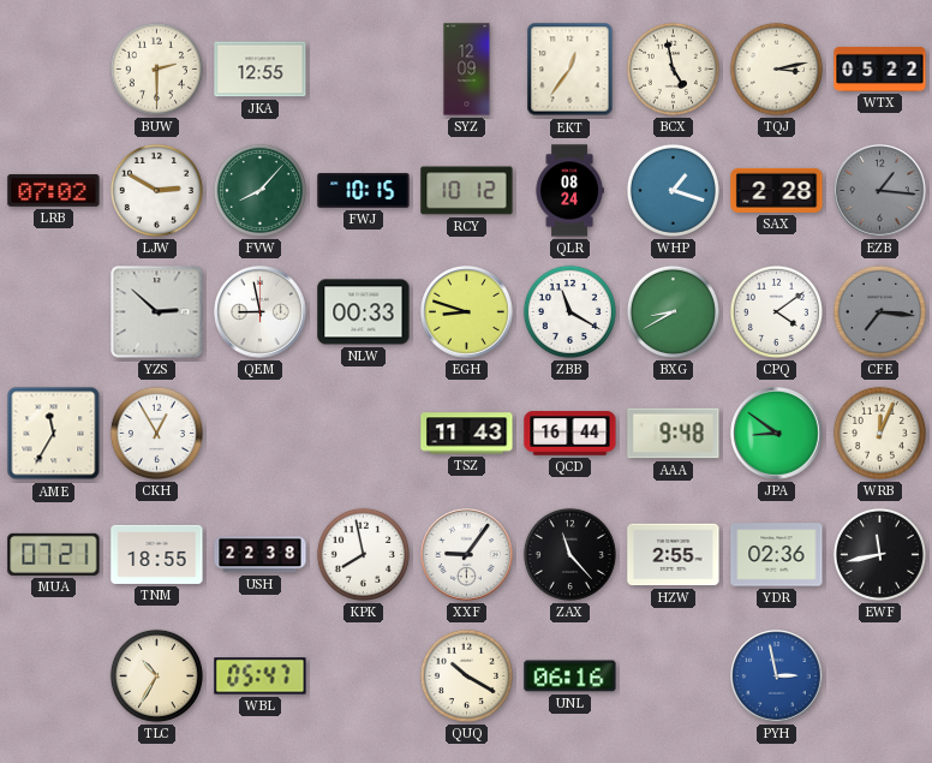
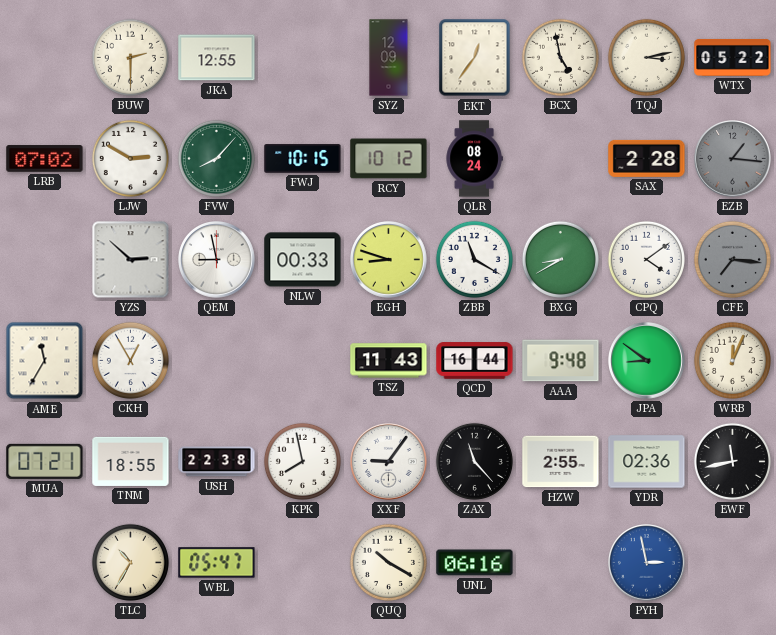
WHP: 1:18 -> none
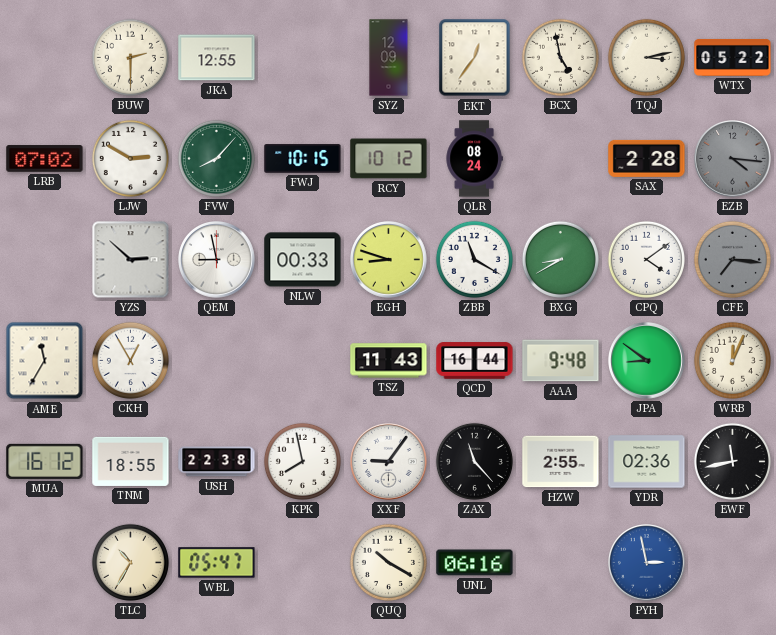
EZB: 1:16 -> 4:16
MUA: 07:21 -> 16:12
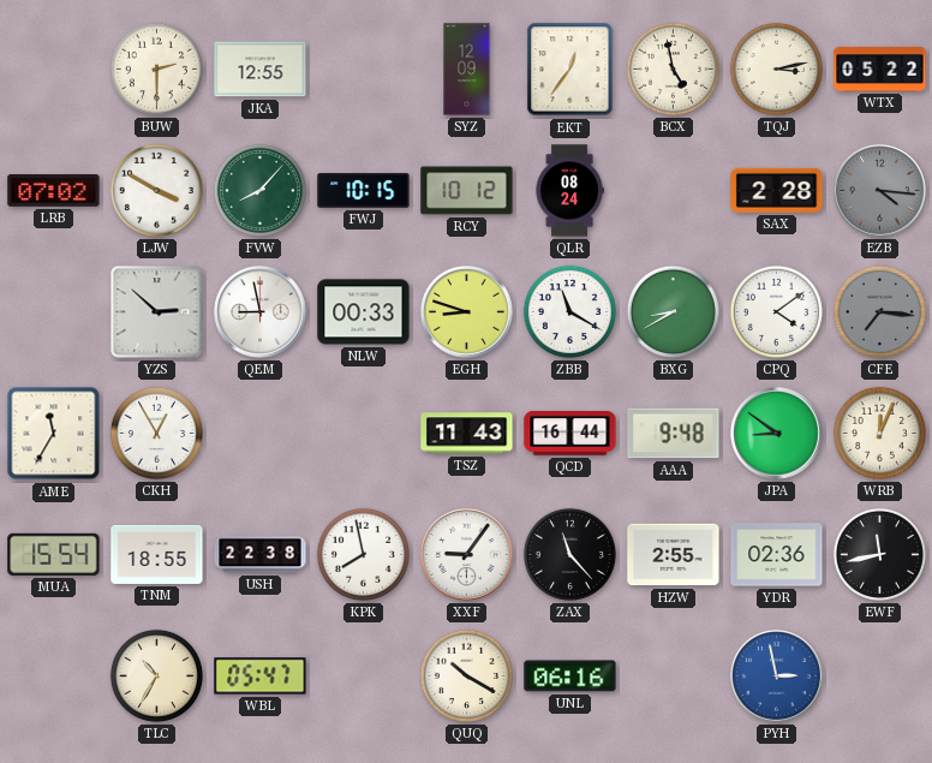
LJW: 2:50 -> 3:50
MUA: 16:12 -> 15:54
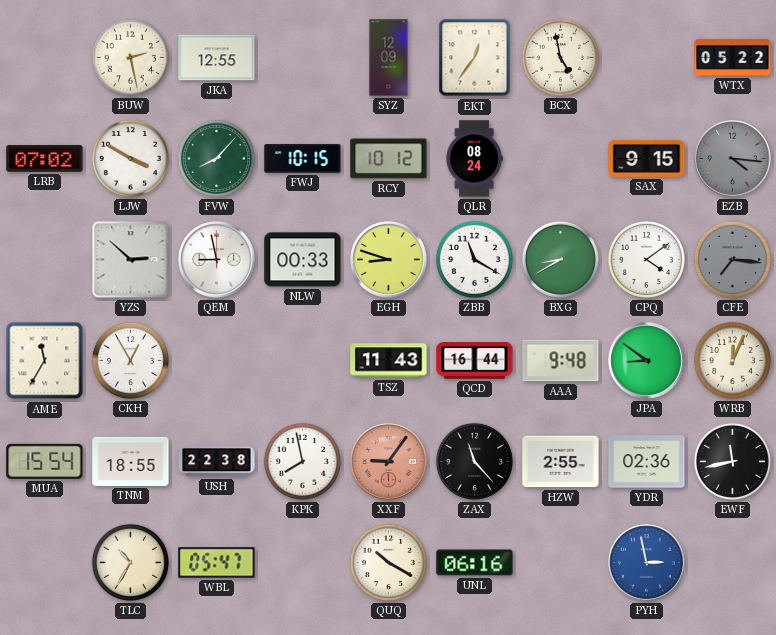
BUW: 2:30 -> 2:28
TQJ: 3:13 -> none
SAX: 2:28 -> 9:15
XXF dial: white -> salmon
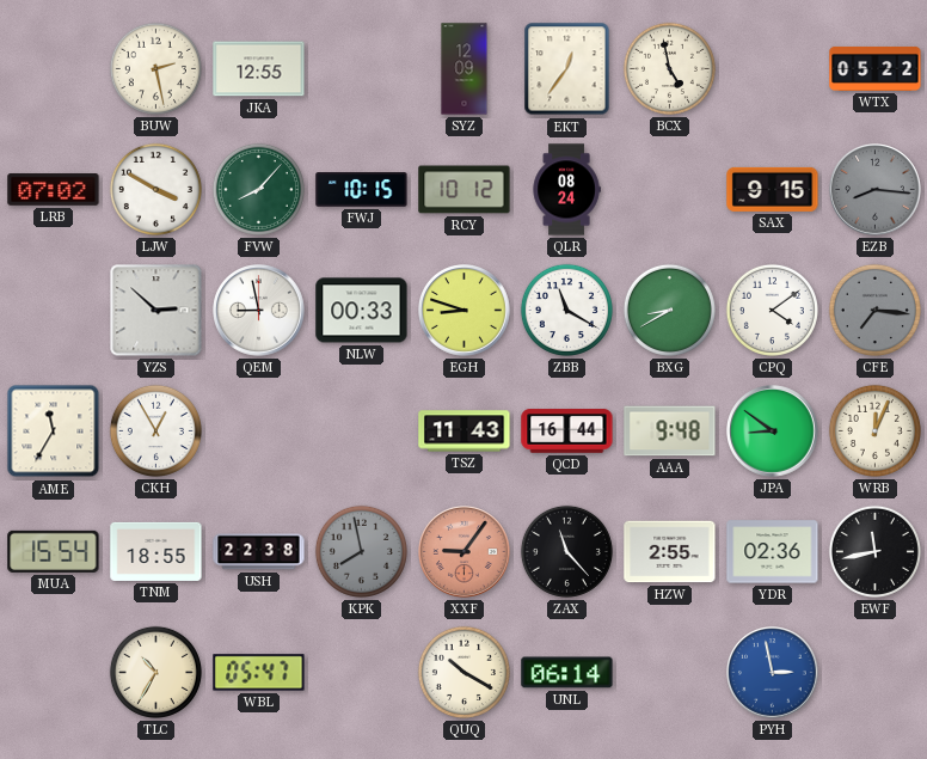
EZB: 4:16 -> 8:16
KPK dial: white -> grey
UNL: 06:16 -> 06:14
